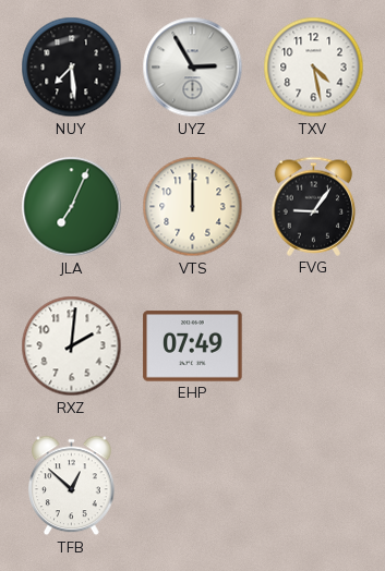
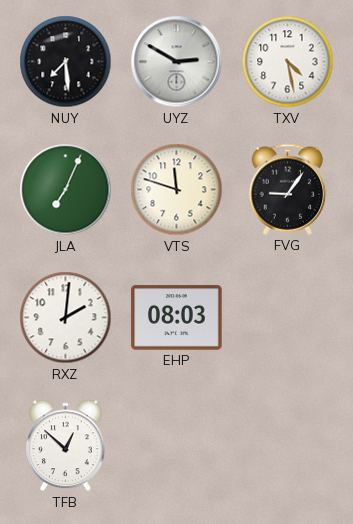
UYZ: 2:55 -> 2:50
VTS: 12:00 -> 11:48
EHP: 07:49 -> 08:03
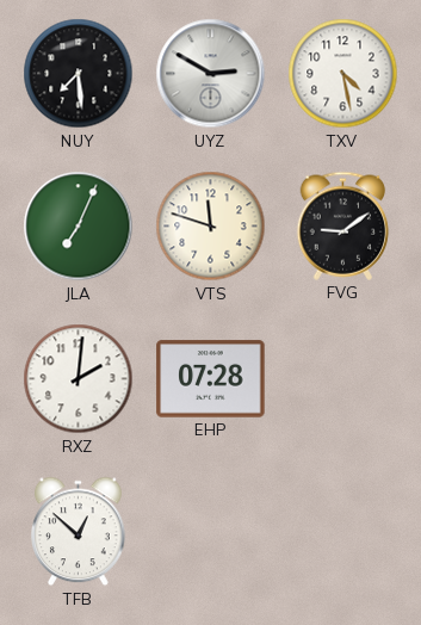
FVG: 9:06 -> 9:09
EHP: 08:03 -> 07:28
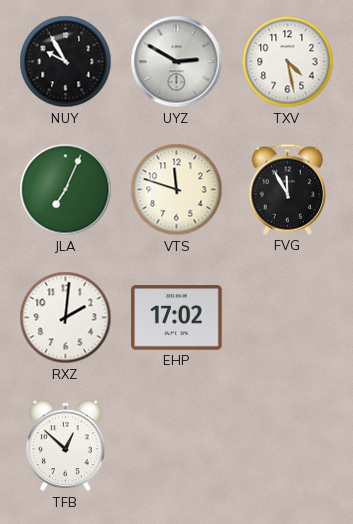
NUY: 7:29 -> 9:55
FVG: 9:09 -> 11:55
EHP: 07:28 -> 17:02
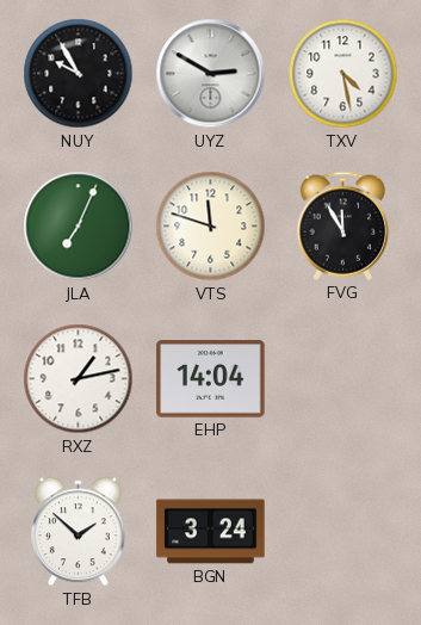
RXZ: 2:01 -> 1:13
EHP: 17:02 -> 14:04
TFB: 12:52 -> 1:52
BGN: none -> 3:24
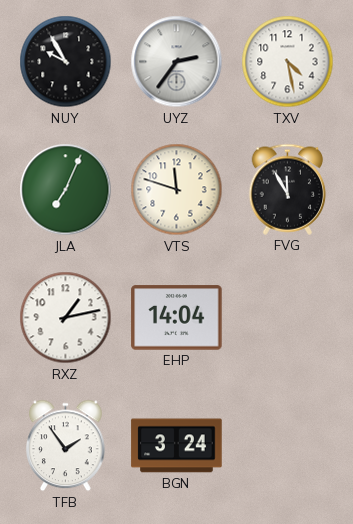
UYZ: 2:50 -> 2:36
TFB: 1:52 -> 1:54
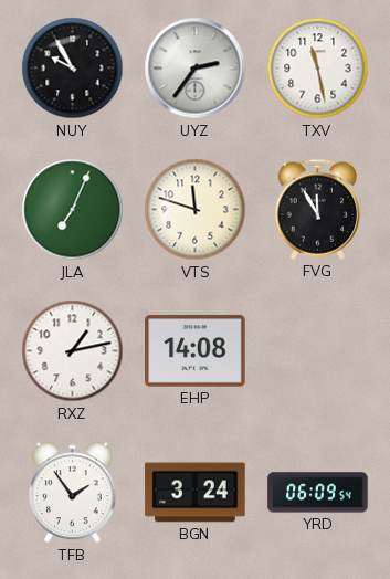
TXV: 4:28 -> 11:28
EHP: 14:04 -> 14:08
YRD: none -> 06:09
